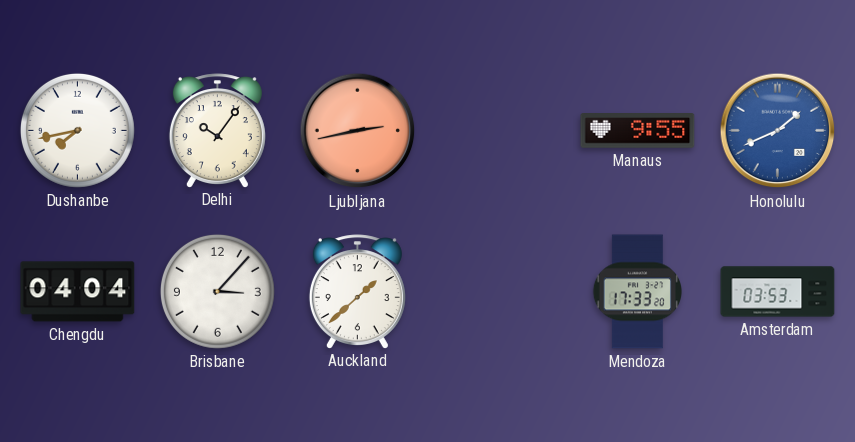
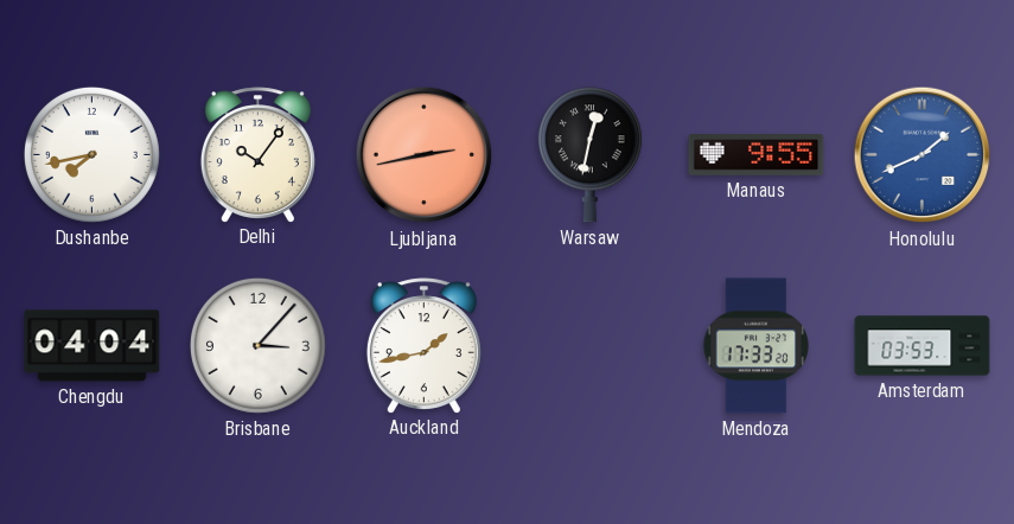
Warsaw: none -> 12:32
Auckland: 1:38 -> 1:43
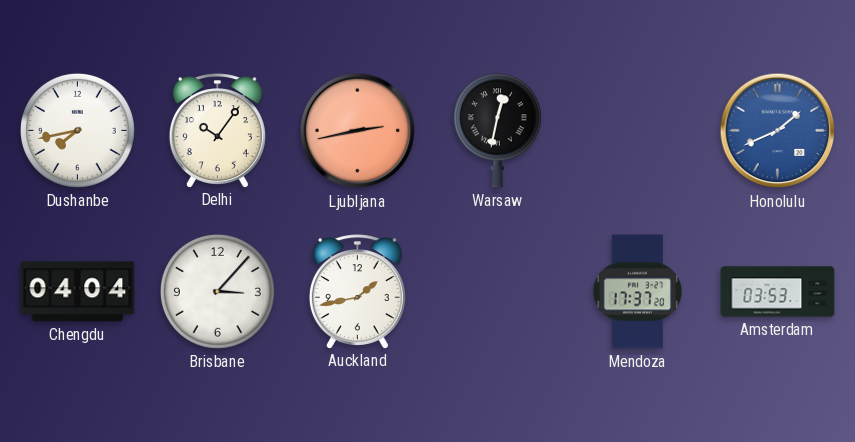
Manaus: 9:55 -> none
Mendoza: 17:33 -> 17:37
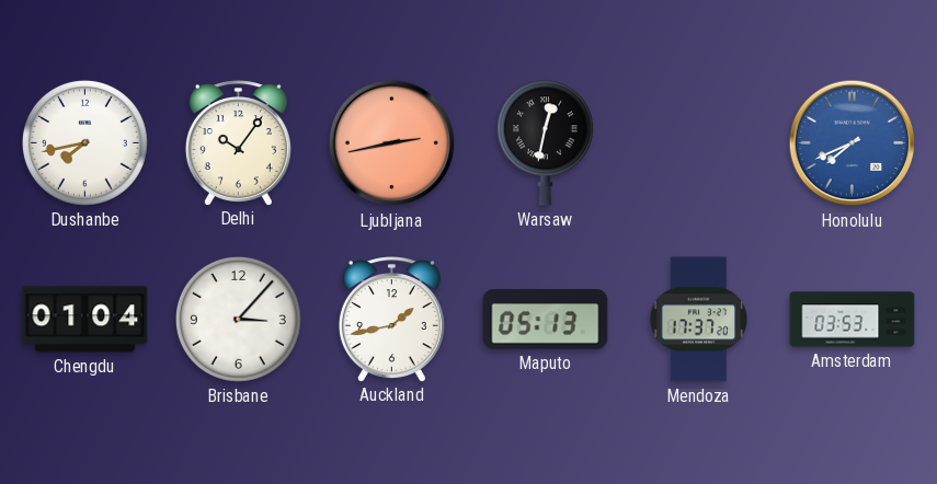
Honolulu: 1:41 -> 7:41
Chengdu: 04:04 -> 01:04
Maputo: none -> 05:13
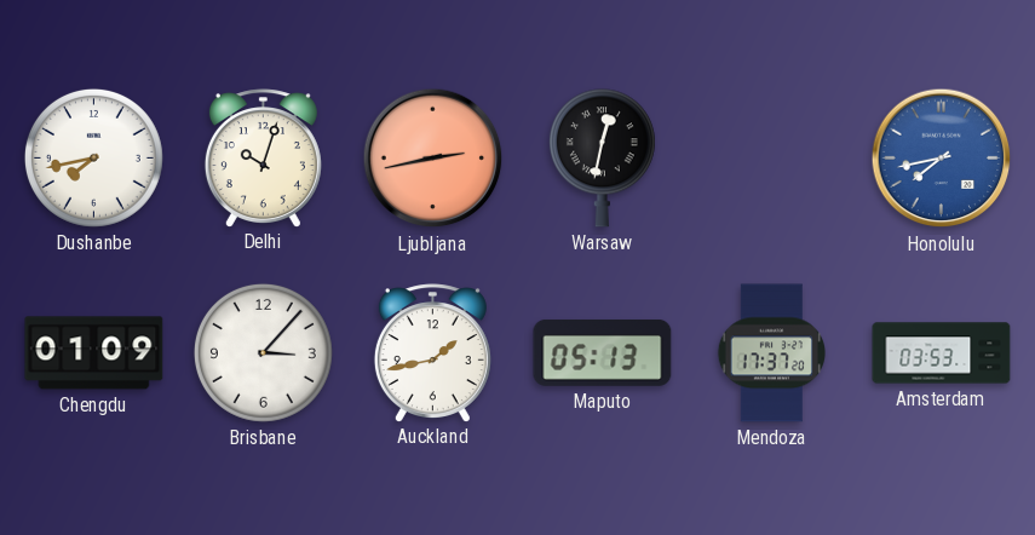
Delhi: 10:06 -> 10:03
Honolulu: 7:41 -> 7:43
Chengdu: 01:04 -> 01:09
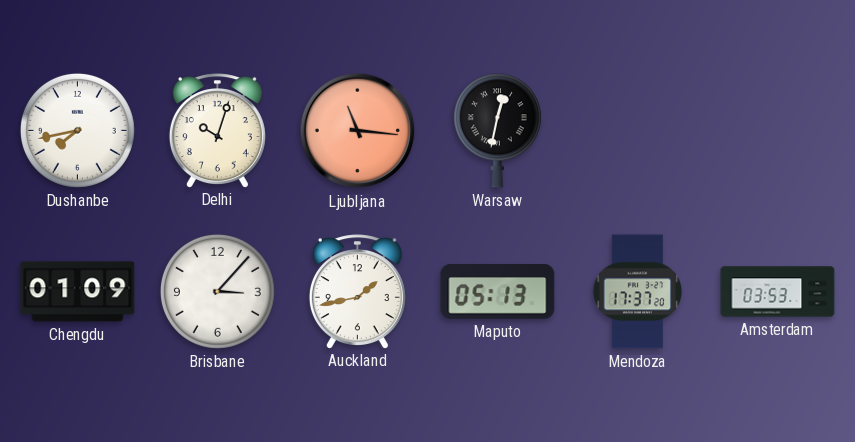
Ljubljana: 2:43 -> 11:16
Honolulu: 7:43 -> none
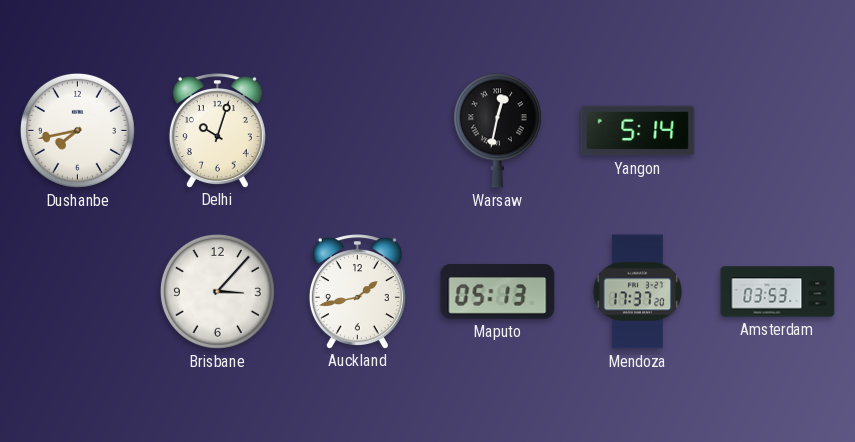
Ljubljana: 11:16 -> none
Yangon: none -> 5:14
Chengdu: 01:09 -> none
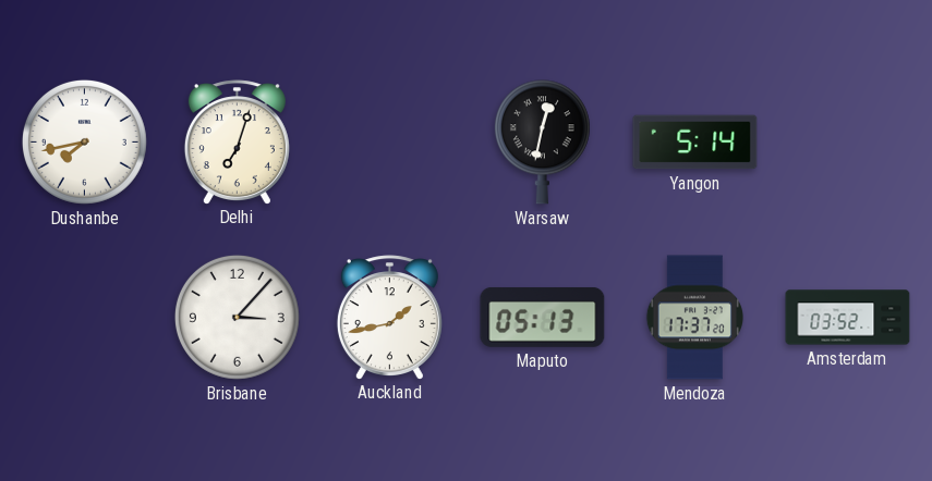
Delhi: 10:03 -> 7:03
Amsterdam: 03:53 -> 03:52
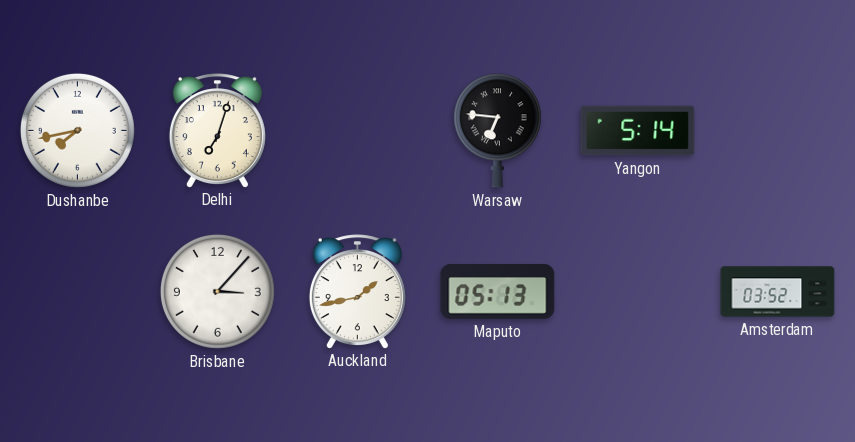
Warsaw: 12:32 -> 6:46
Mendoza: 17:37 -> none
